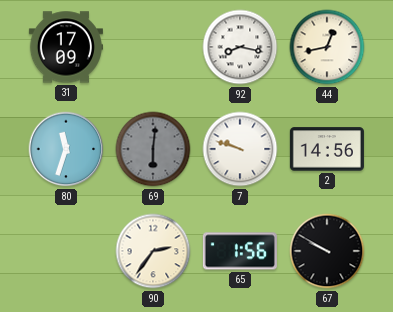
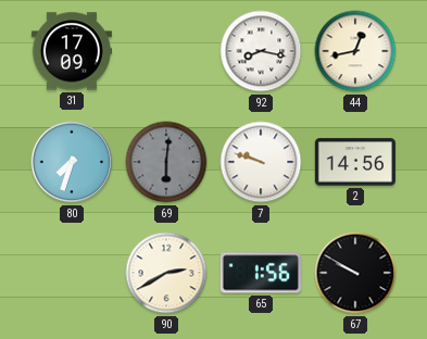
80: 11:33 -> 7:33
90: 2:36 -> 2:40
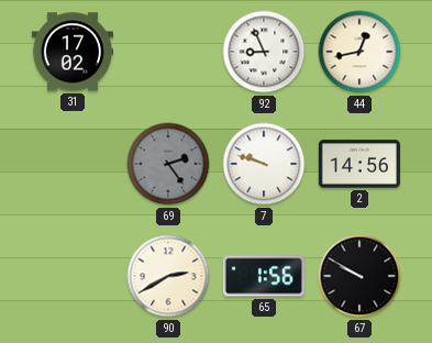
31: 17:09 -> 17:02
92: 8:17 -> 8:56
80: 7:33 -> none
69: 6:01 -> 2:24
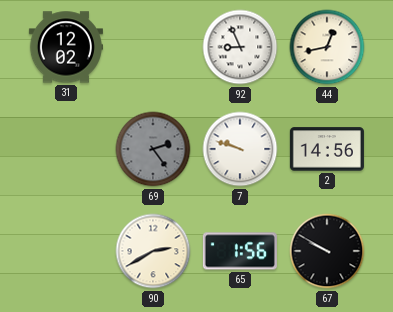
31: 17:02 -> 12:02
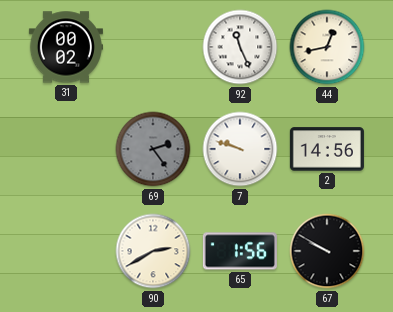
31: 12:02 -> 00:02
92: 8:56 -> 11:26
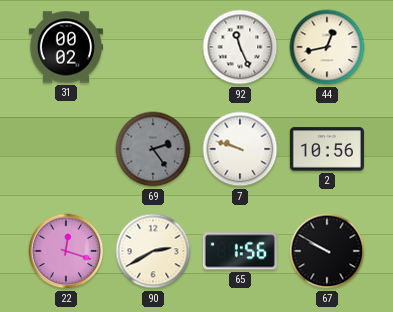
2: 14:56 -> 10:56
22: none -> 12:18
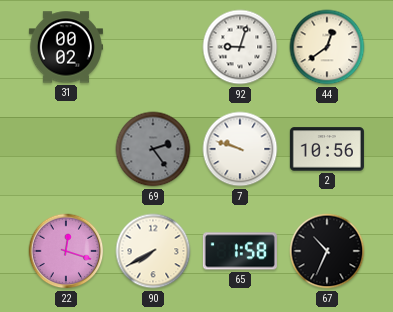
92: 11:26 -> 9:03
44: 12:43 -> 12:39
90: 2:40 -> 7:40
65: 1:56 -> 1:58
67: 9:50 -> 10:34
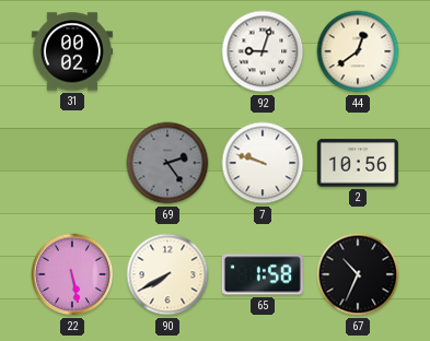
22: 12:18 -> 5:28
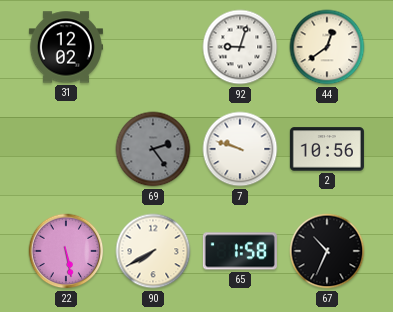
31: 00:02 -> 12:02
